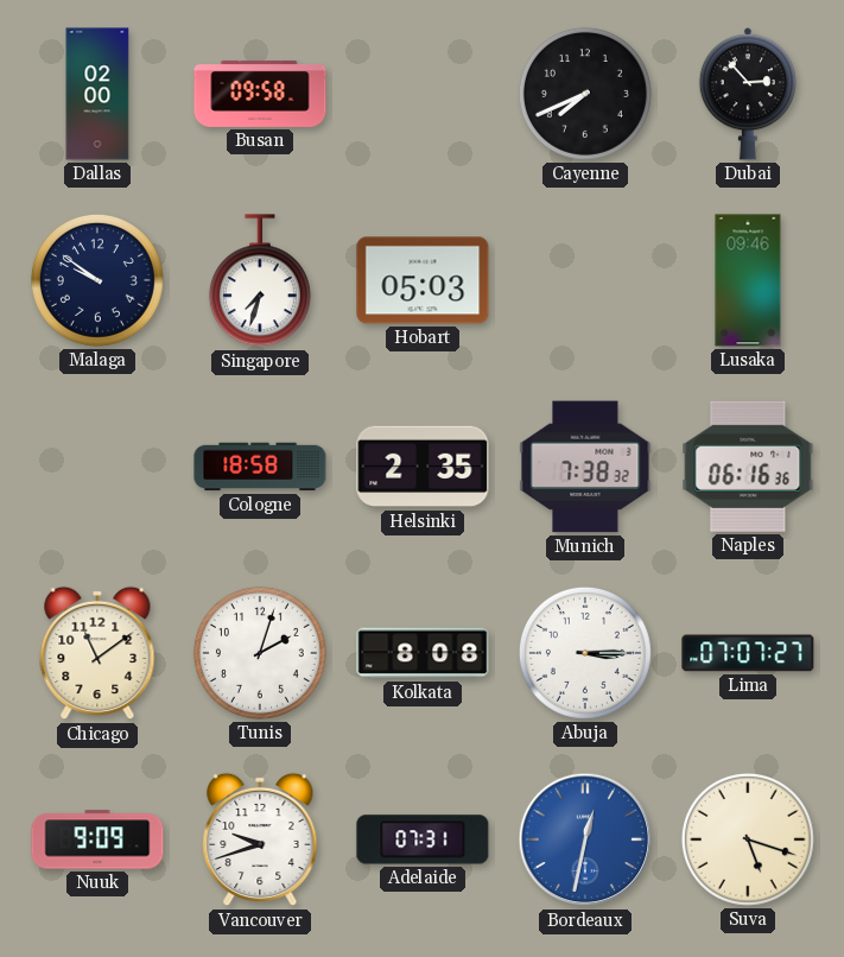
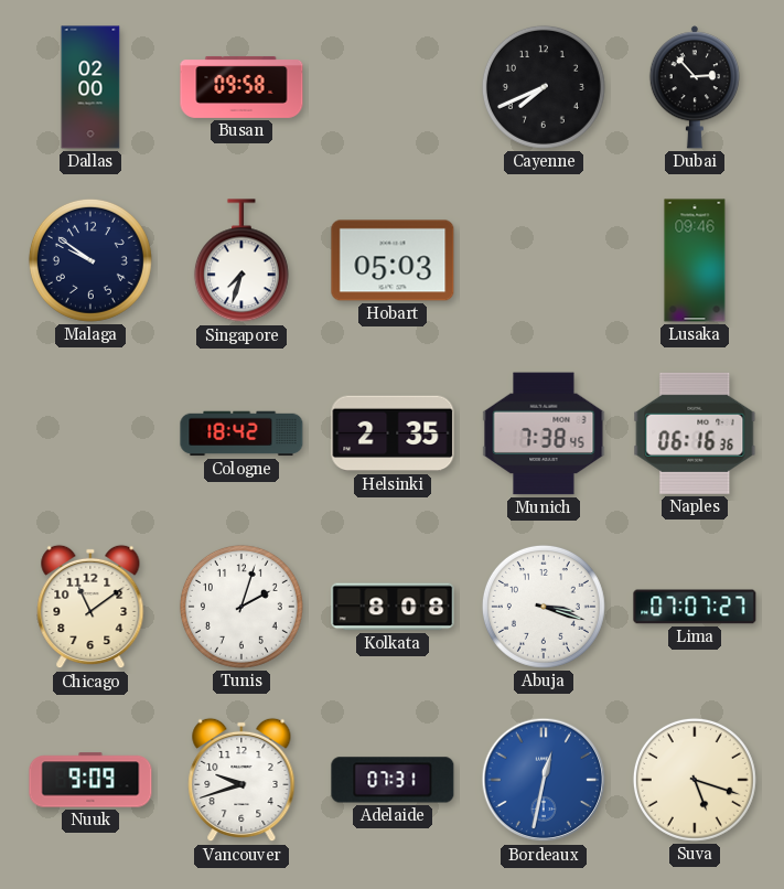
Cologne: 18:58 -> 18:42
Munich: 7:38:32 -> 7:38:45
Abuja: 3:15 -> 3:18
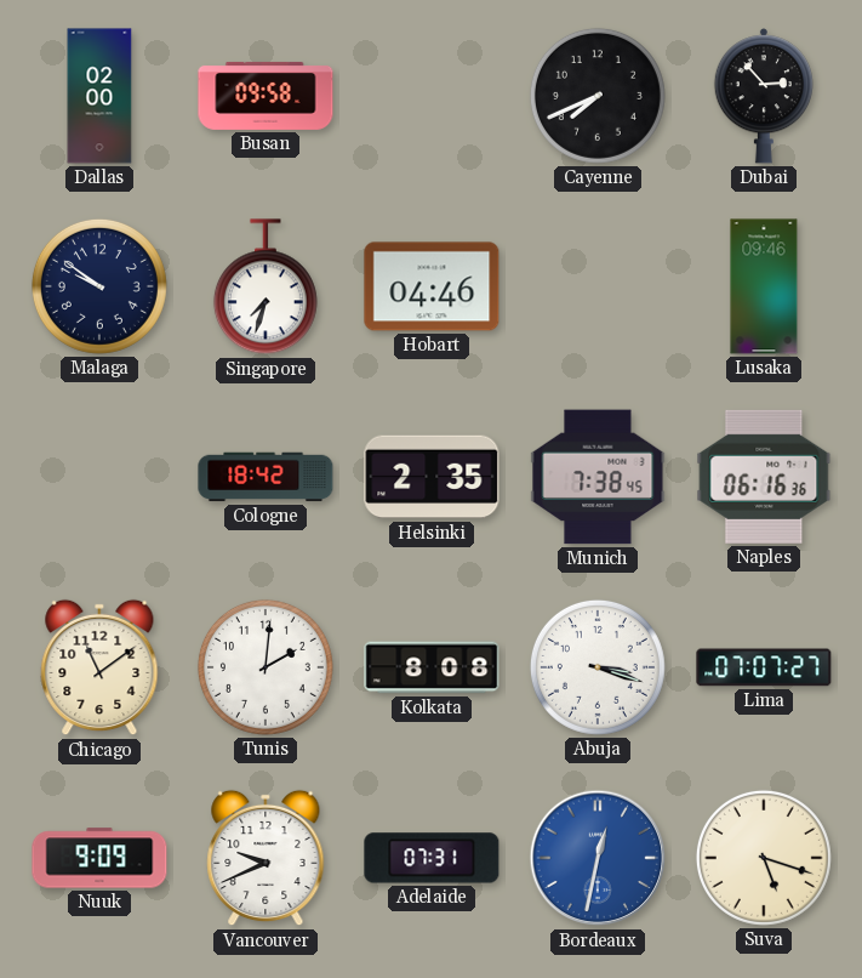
Hobart: 05:03 -> 04:46
Tunis: 2:03 -> 2:01
Vancouver: 9:42 -> 9:41
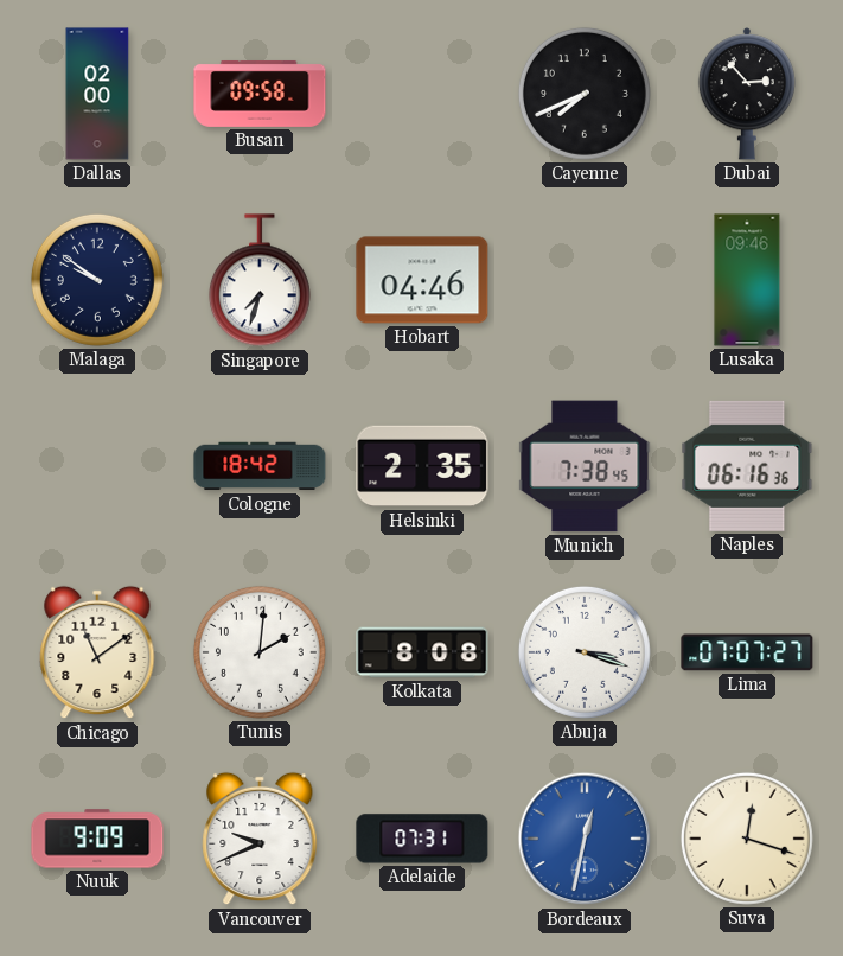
Suva: 5:18 -> 12:18
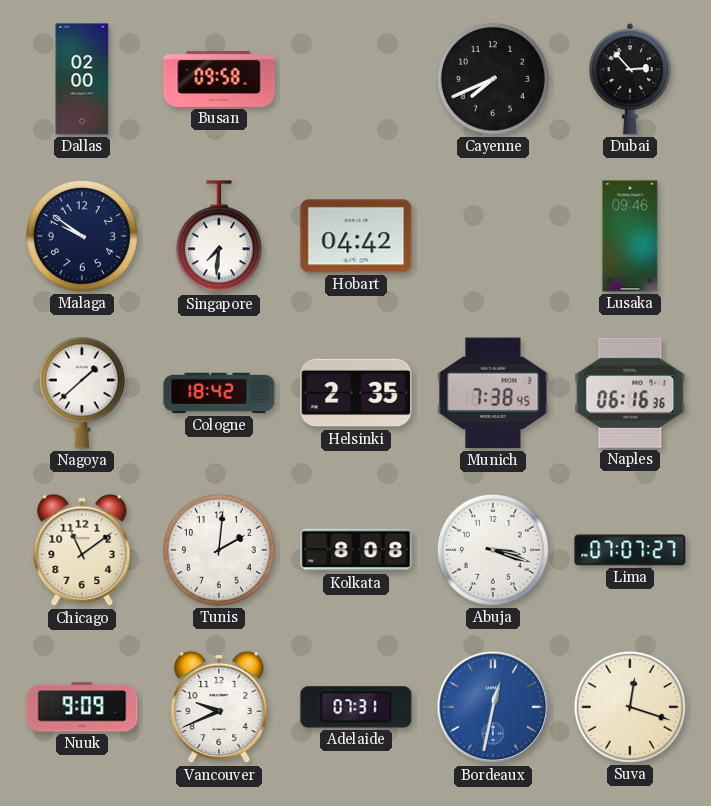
Singapore: 7:33 -> 7:31
Hobart: 04:46 -> 04:42
Nagoya: none -> 1:38
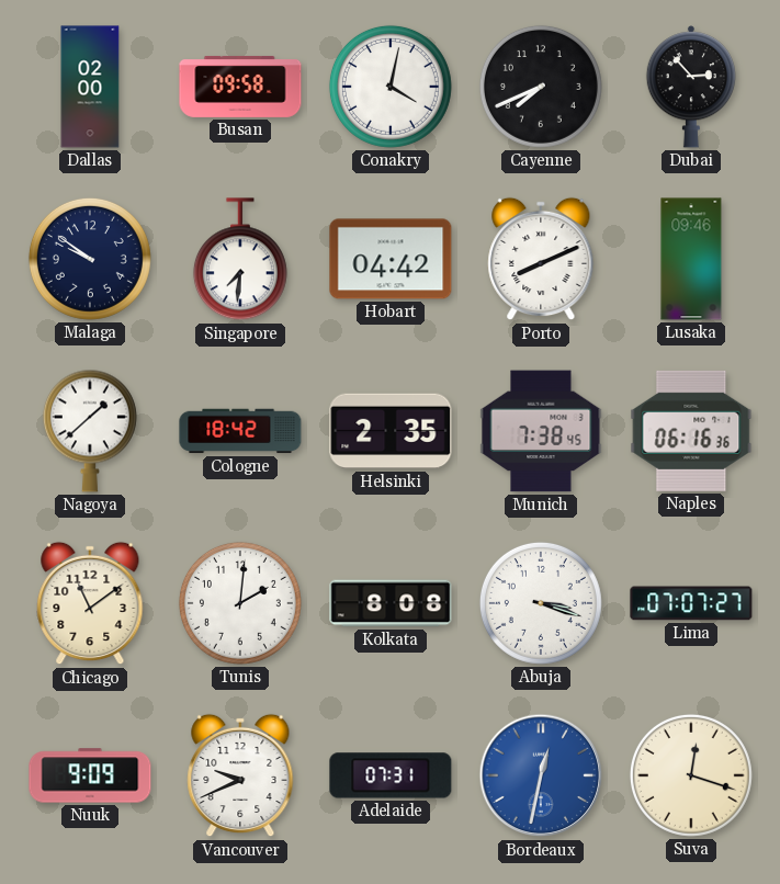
Conakry: none -> 4:02
Porto: none -> 8:11
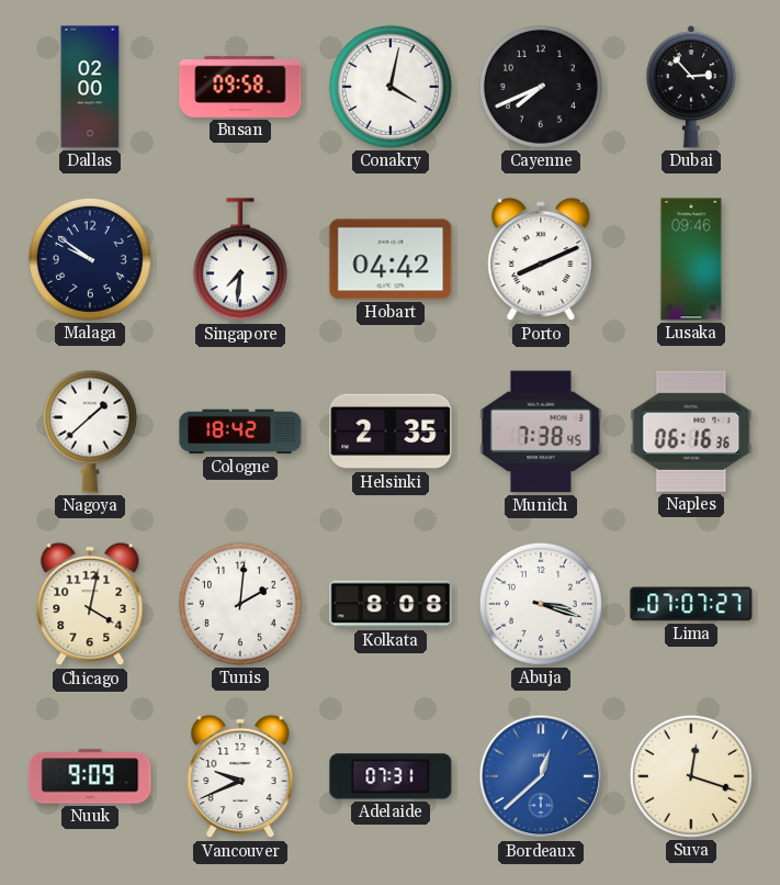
Chicago: 11:09 -> 4:02
Bordeaux: 12:32 -> 12:38
